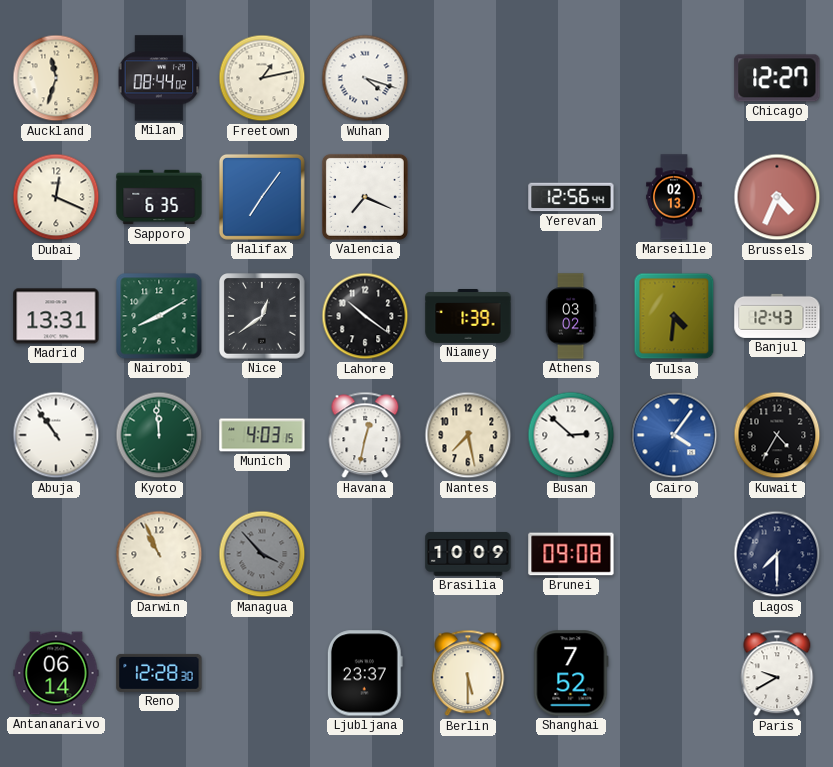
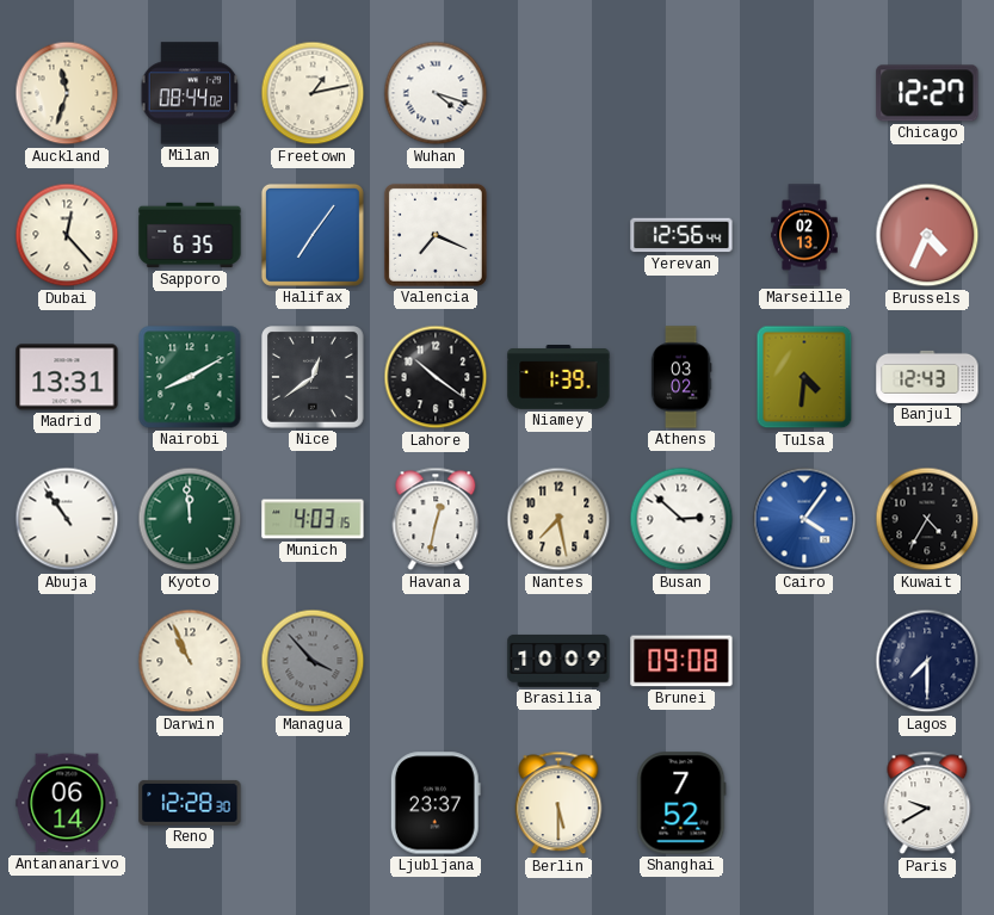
Dubai: 12:19 -> 12:23
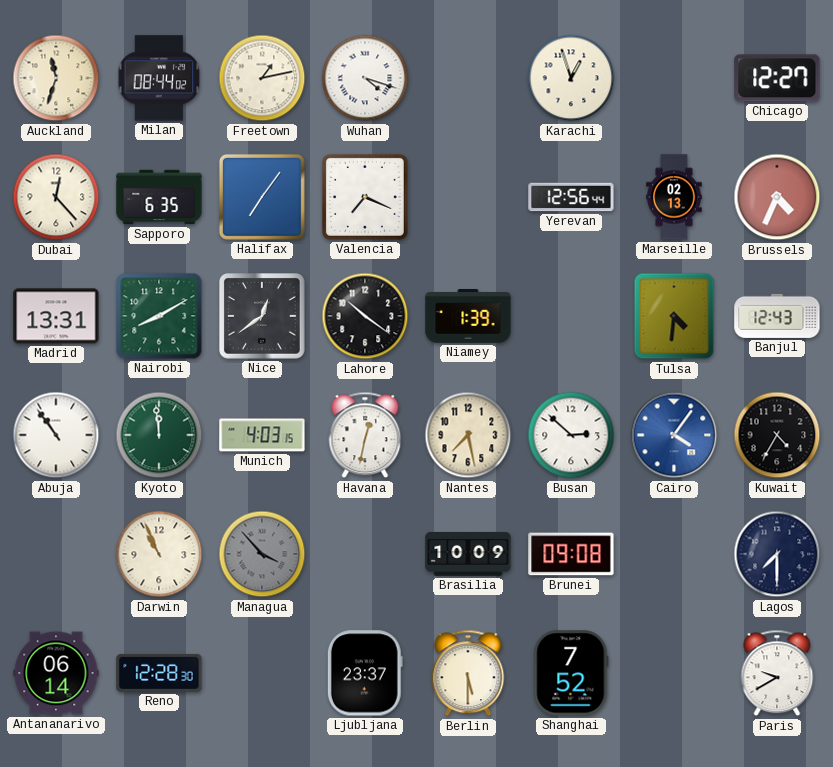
Karachi: none -> 12:57
Athens: 03:02 -> none
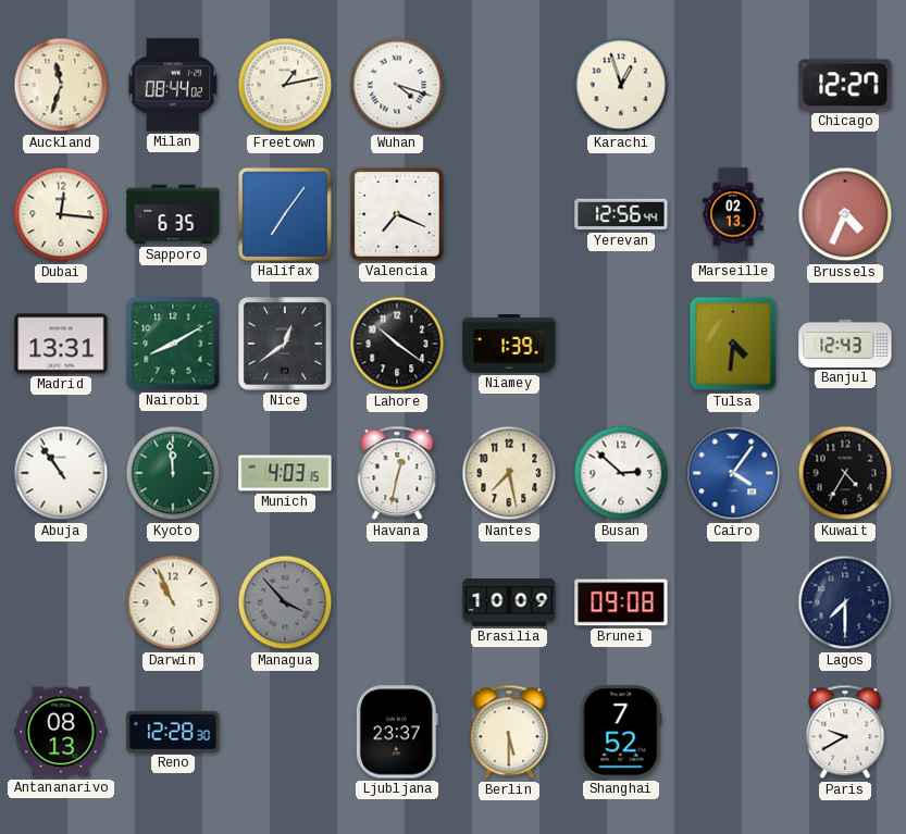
Dubai: 12:23 -> 12:16
Antananarivo: 06:14 -> 08:13
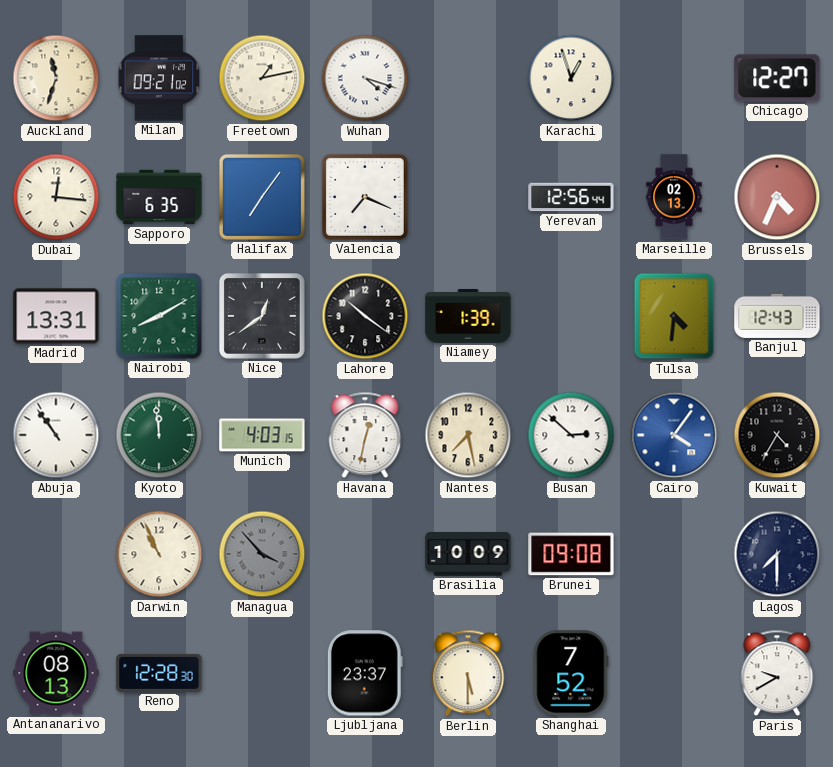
Milan: 08:44 -> 09:21
